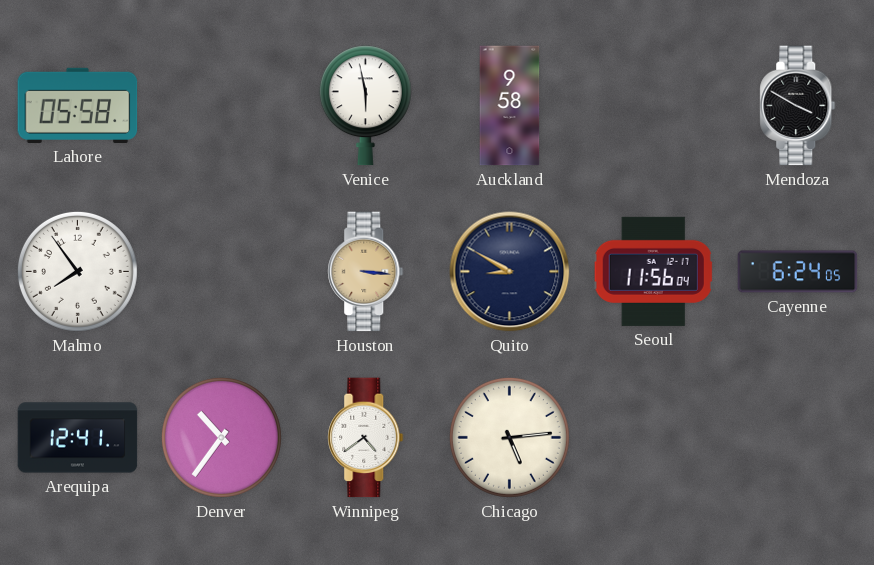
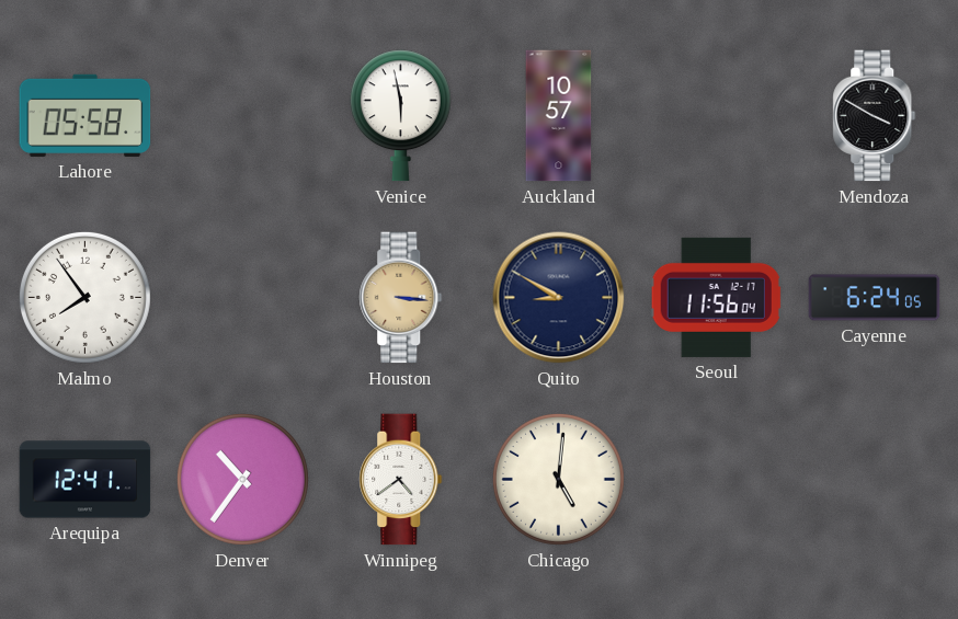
Auckland: 9:58 -> 10:57
Chicago: 5:14 -> 5:01
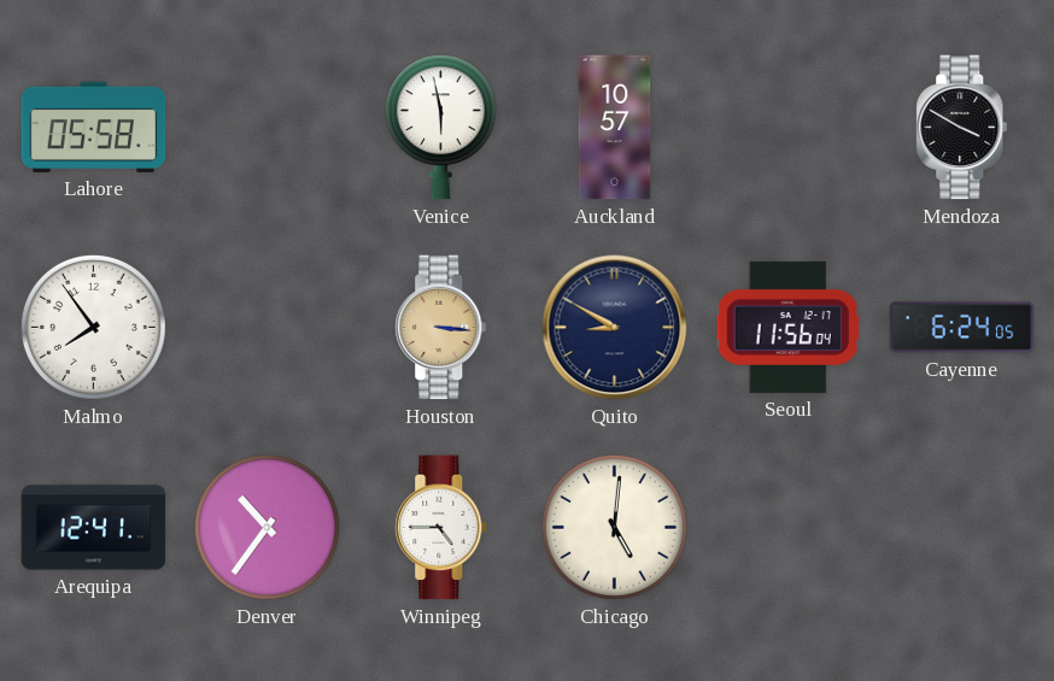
Winnipeg: 4:39 -> 4:45
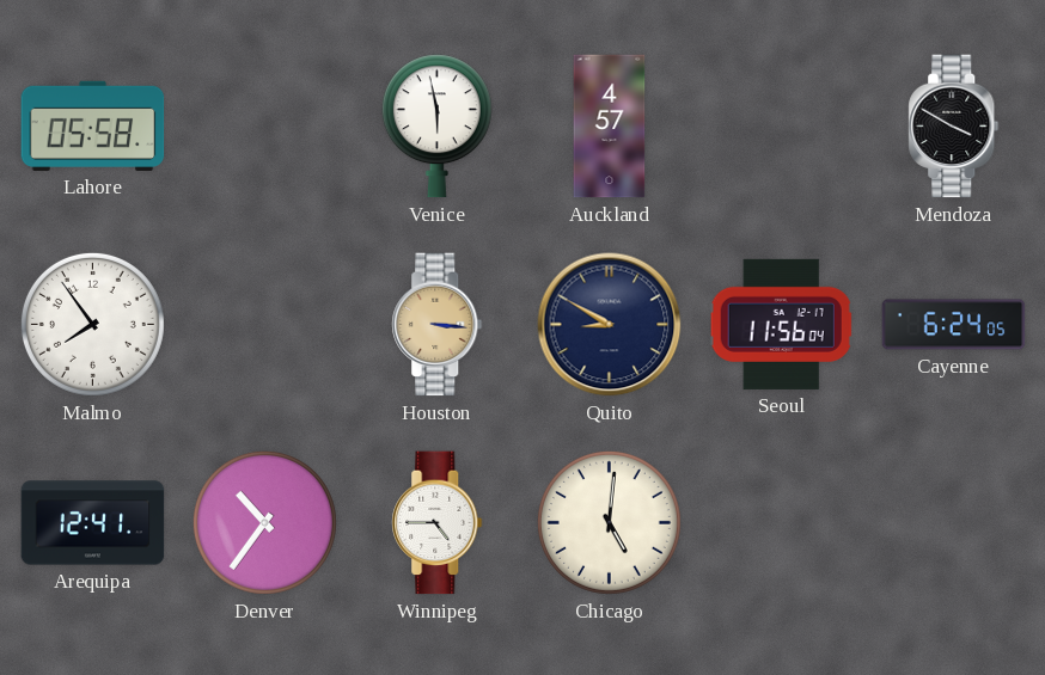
Auckland: 10:57 -> 4:57
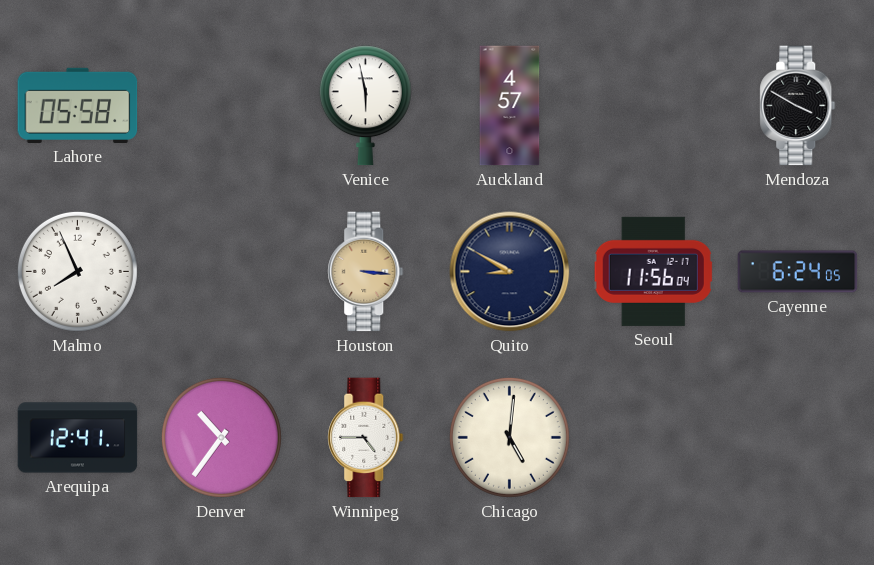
Malmo: 7:54 -> 7:56
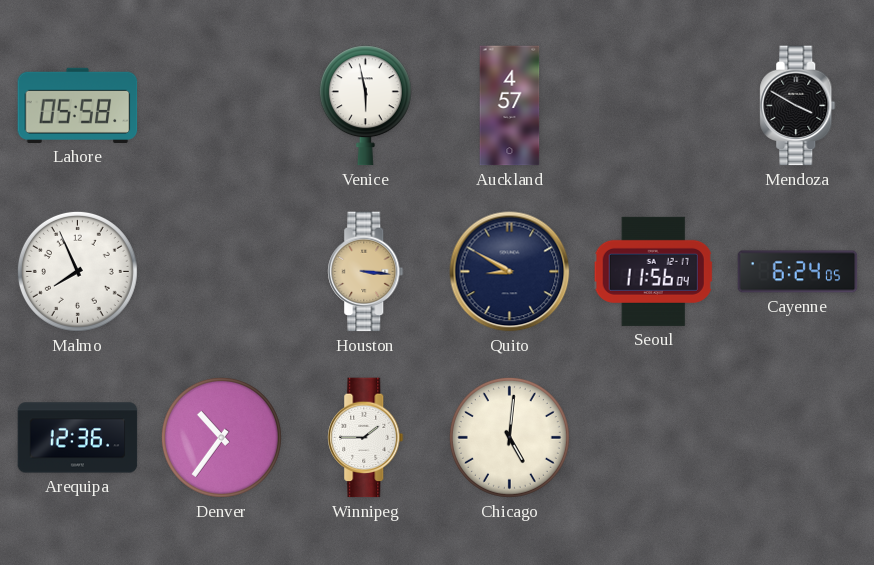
Arequipa: 12:41 -> 12:36
Winnipeg: 4:45 -> 1:45
